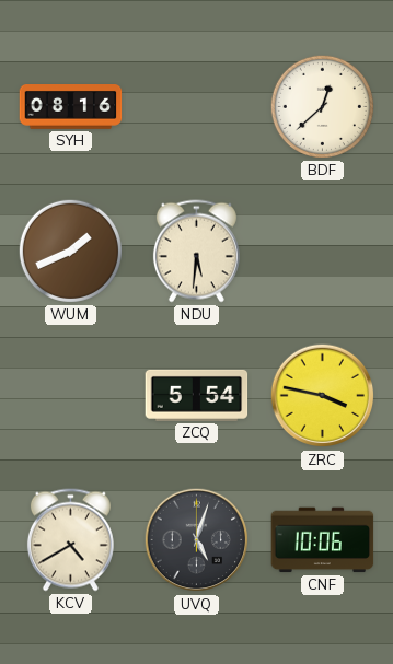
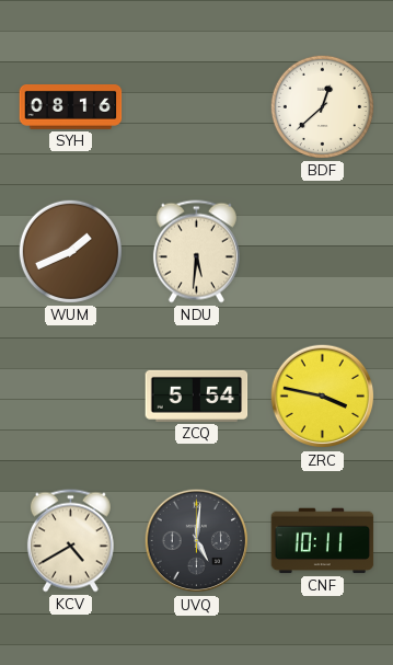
UVQ: 5:03 -> 5:01
CNF: 10:06 -> 10:11
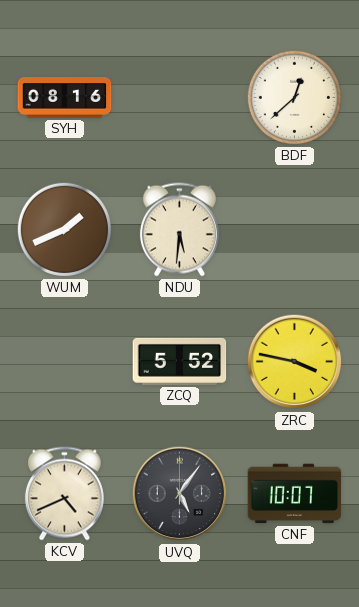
ZCQ: 5:54 -> 5:52
KCV: 4:40 -> 4:41
UVQ: 5:01 -> 5:06
CNF: 10:11 -> 10:07
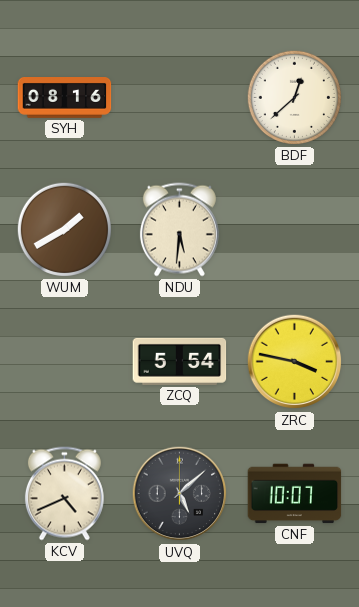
WUM: 1:41 -> 1:40
ZCQ: 5:52 -> 5:54
UVQ: 5:06 -> 5:08
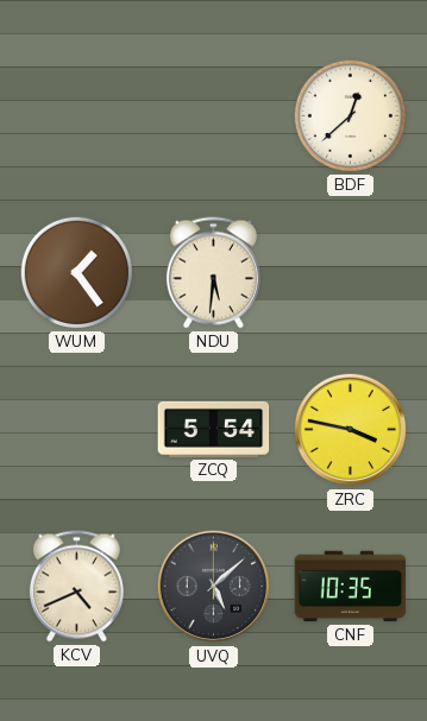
SYH: 08:16 -> none
WUM: 1:40 -> 1:24
CNF: 10:07 -> 10:35
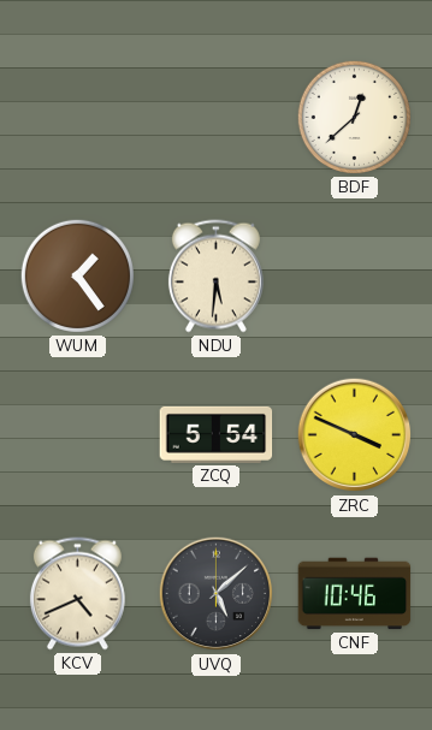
ZRC: 3:47 -> 3:49
CNF: 10:35 -> 10:46
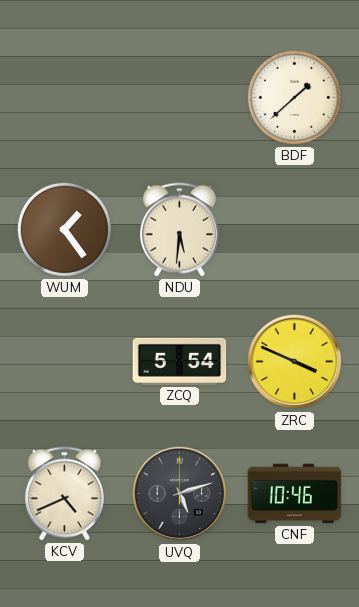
BDF: 12:38 -> 1:38
UVQ: 5:08 -> 5:12
